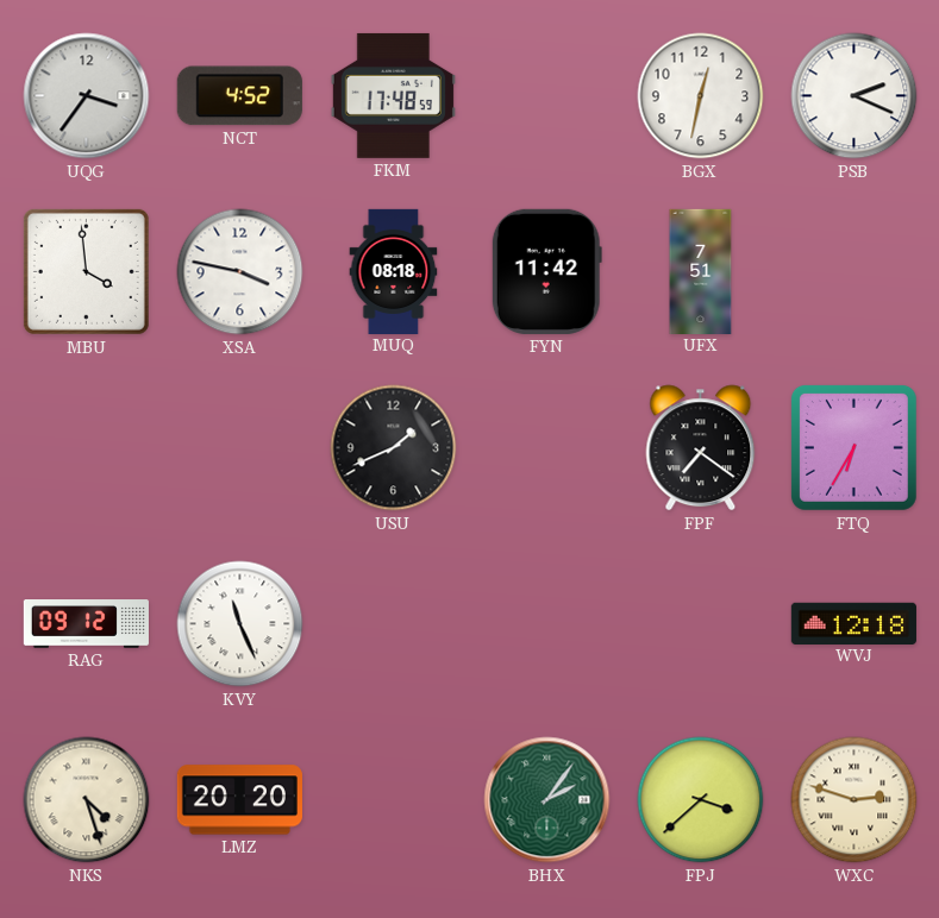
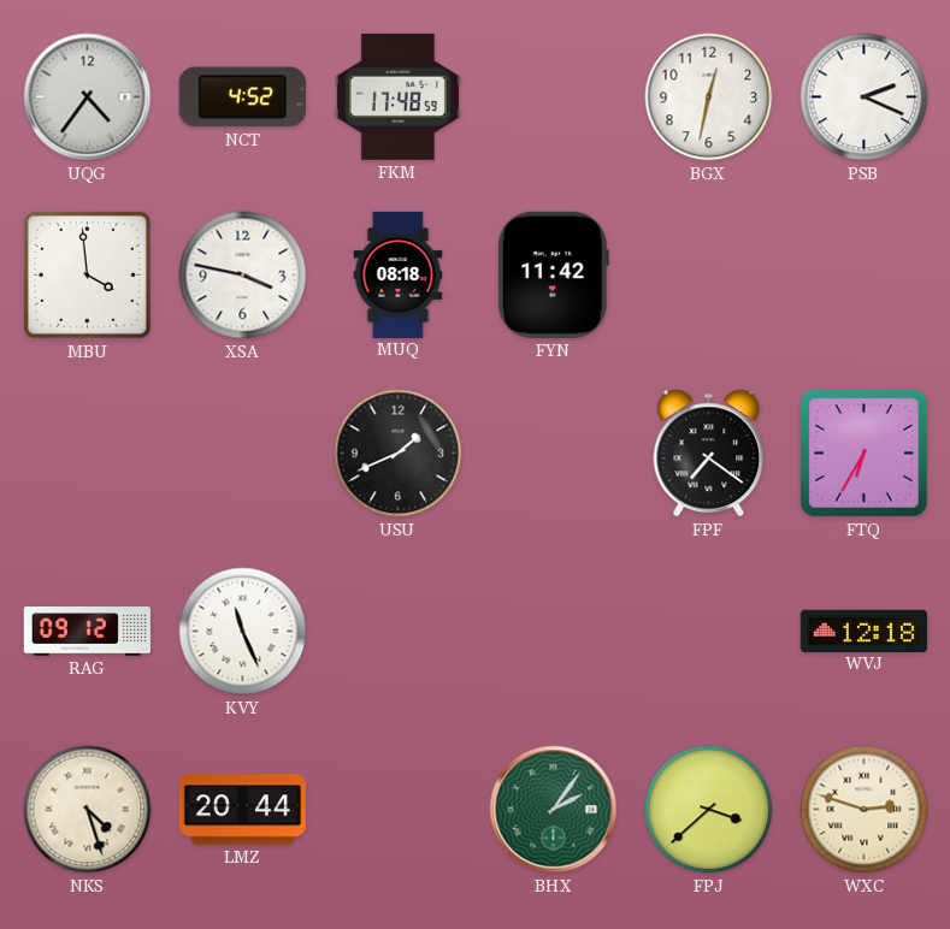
UQG: 3:36 -> 4:36
UFX: 7:51 -> none
LMZ: 20:20 -> 20:44
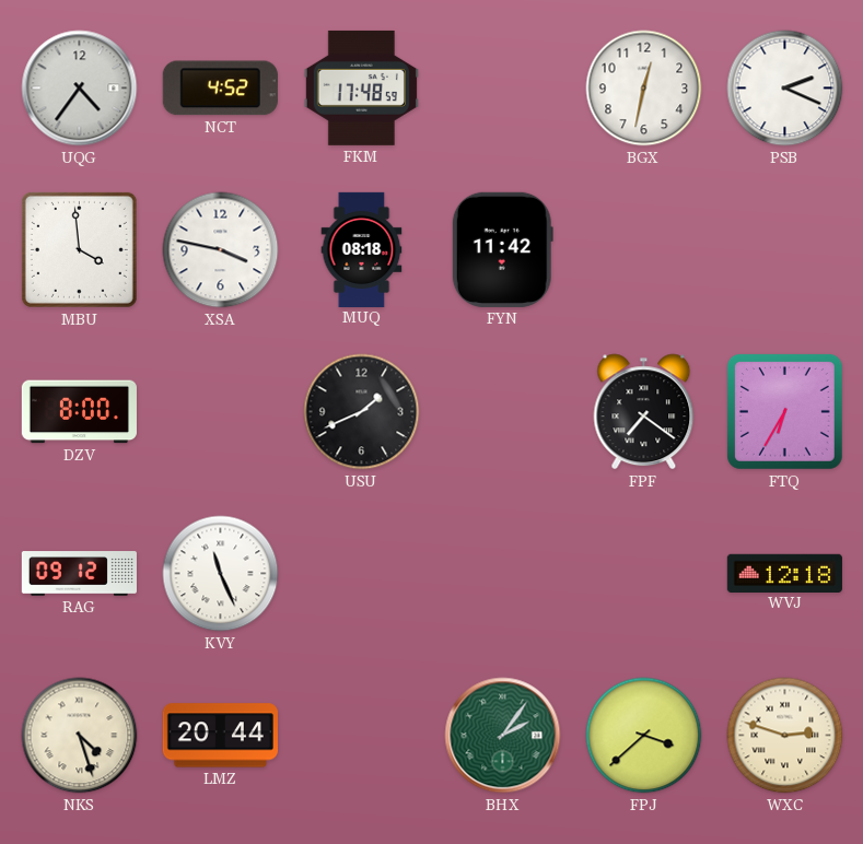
DZV: none -> 8:00
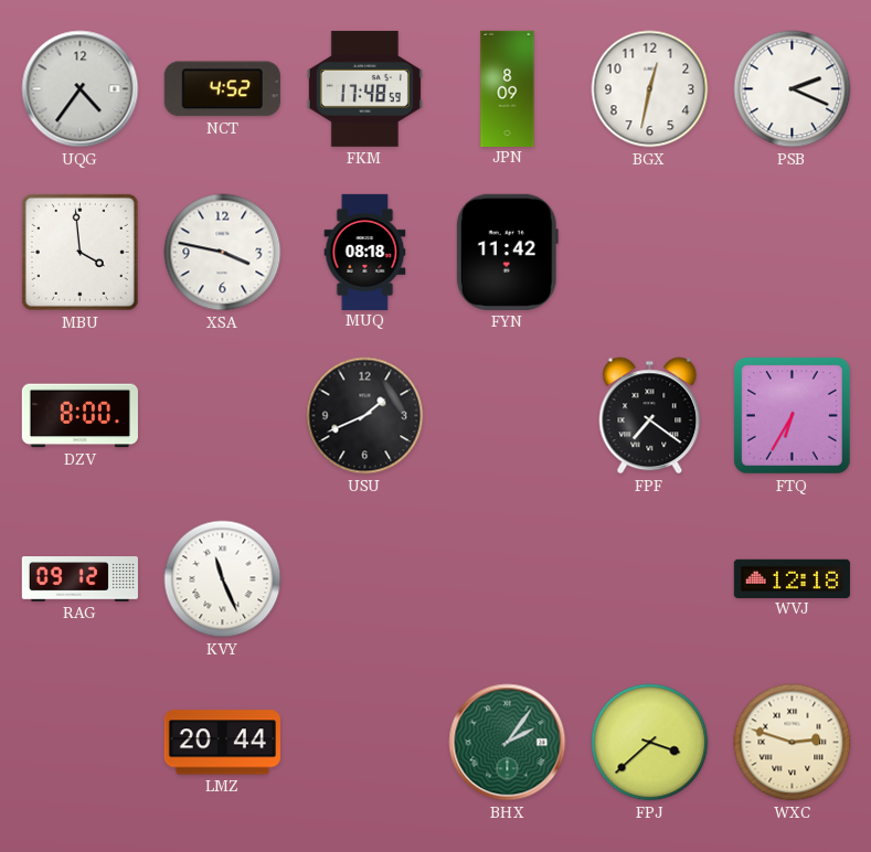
JPN: none -> 8:09
NKS: 4:27 -> none
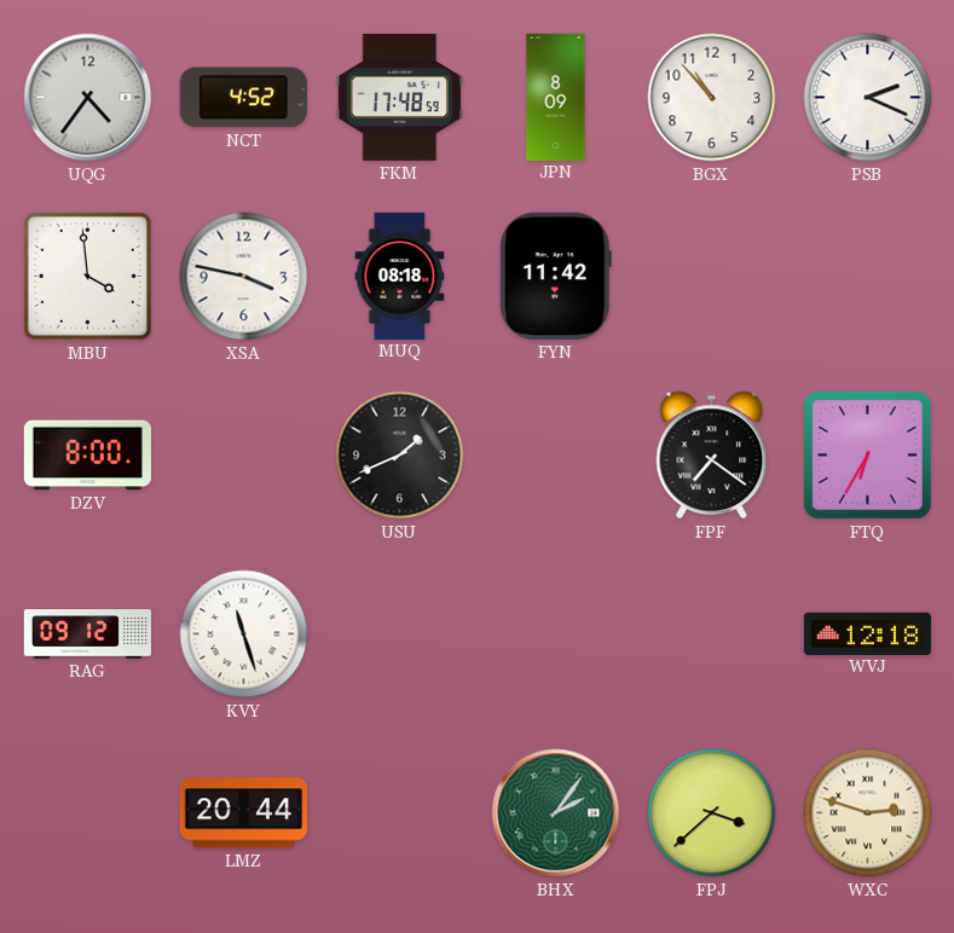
BGX: 12:32 -> 10:53
KVY: 11:26 -> 11:27
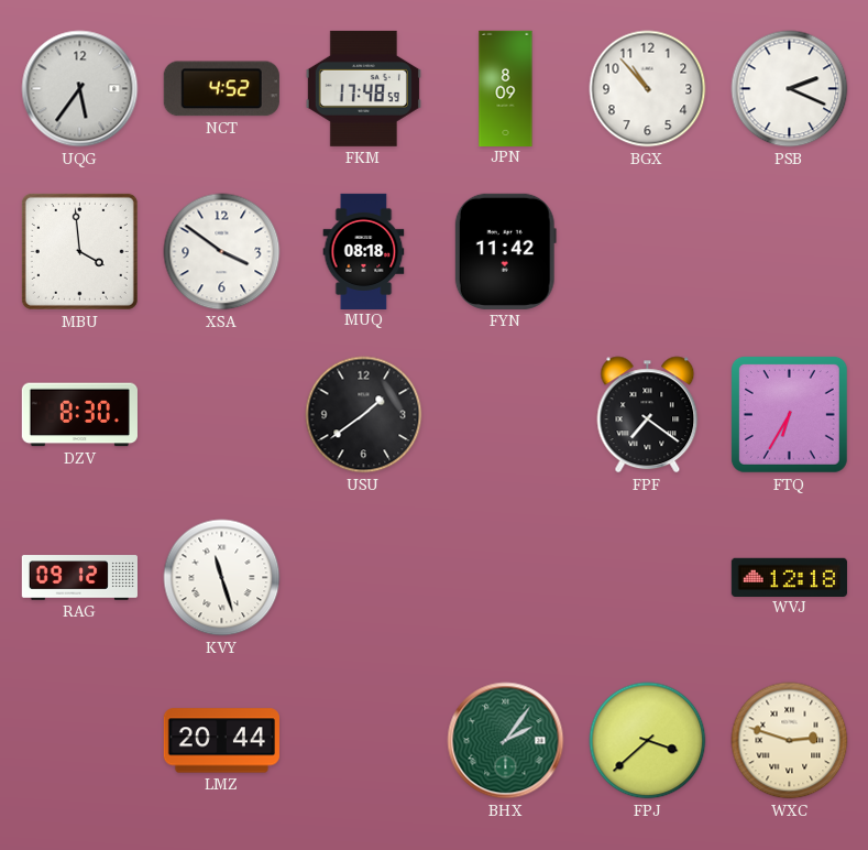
UQG: 4:36 -> 5:36
XSA: 3:47 -> 3:51
DZV: 8:00 -> 8:30
USU: 1:41 -> 1:39
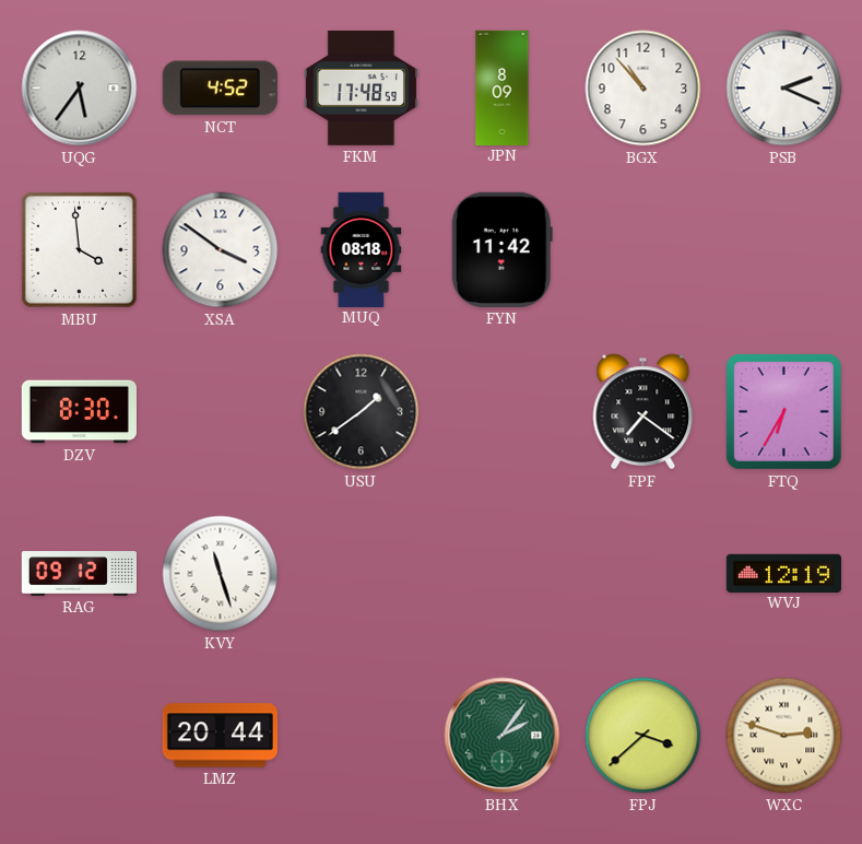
WVJ: 12:18 -> 12:19
